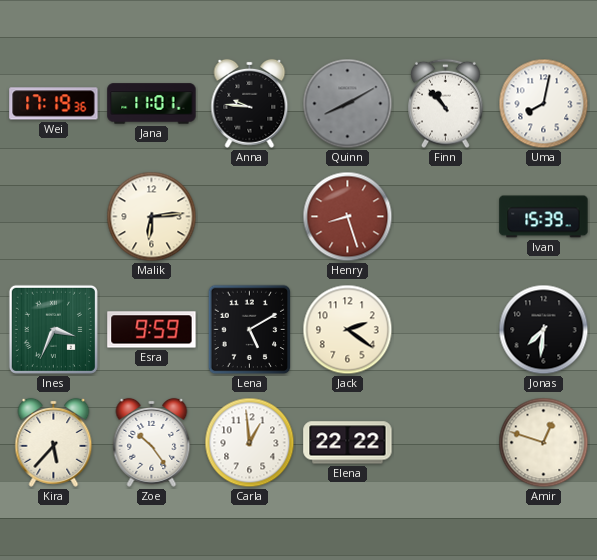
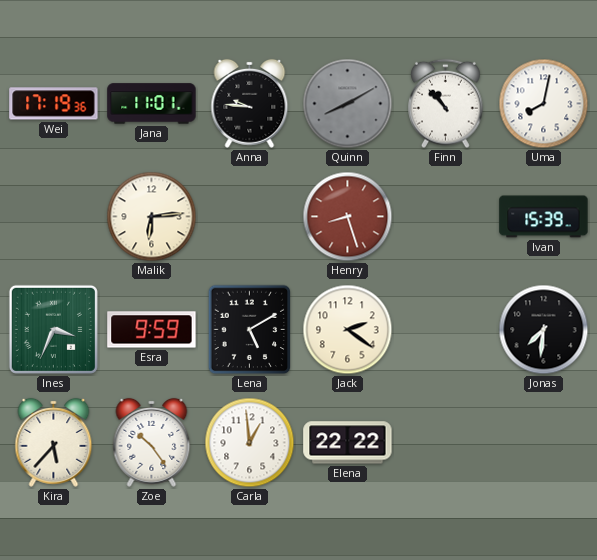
Amir: 12:48 -> none
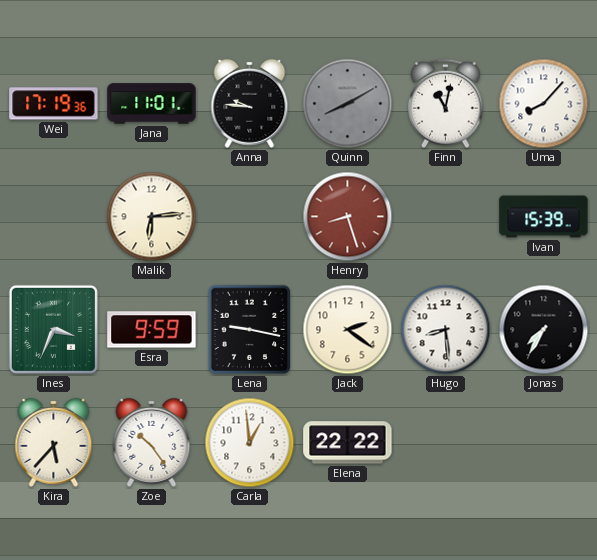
Finn: 10:53 -> 11:02
Uma: 8:02 -> 8:07
Lena: 5:10 -> 9:17
Hugo: none -> 8:29
Jonas: 7:31 -> 7:35
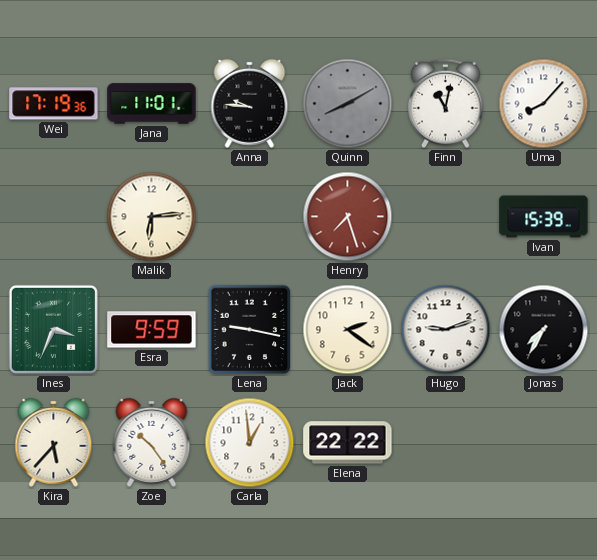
Henry: 8:27 -> 7:27
Hugo: 8:29 -> 9:12
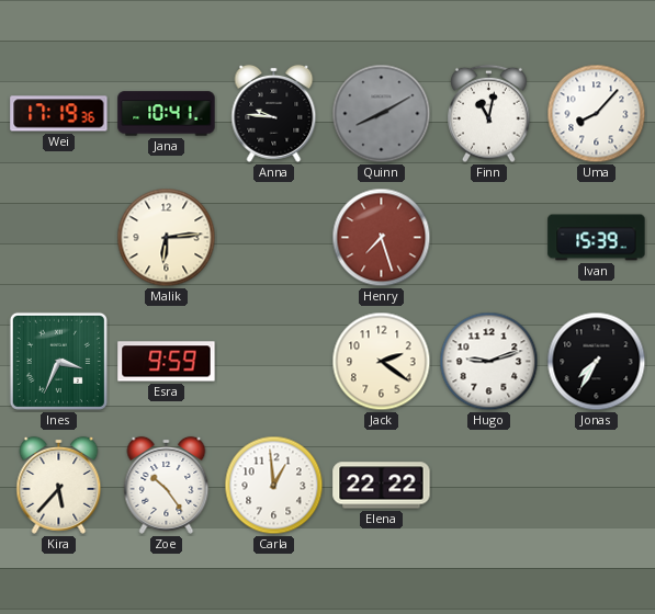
Jana: 11:01 -> 10:41
Lena: 9:17 -> none
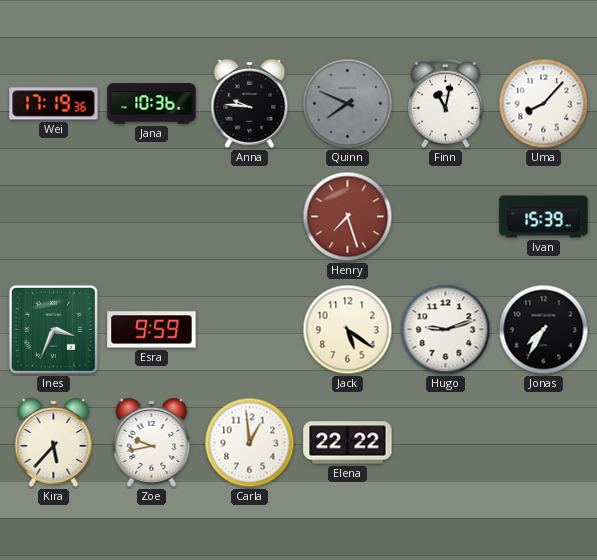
Jana: 10:41 -> 10:36
Quinn: 8:10 -> 7:49
Malik: 6:14 -> none
Jack: 2:21 -> 5:21
Zoe: 10:24 -> 9:43
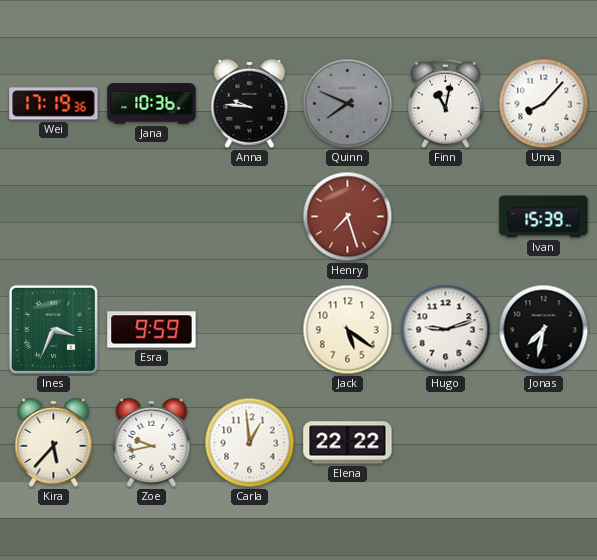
Jonas: 7:35 -> 7:32
